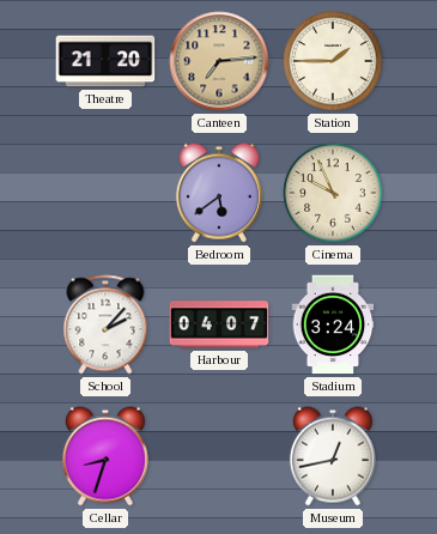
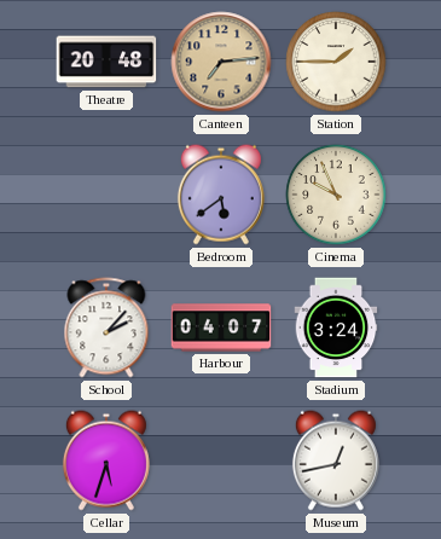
Theatre: 21:20 -> 20:48
Cellar: 8:33 -> 5:33
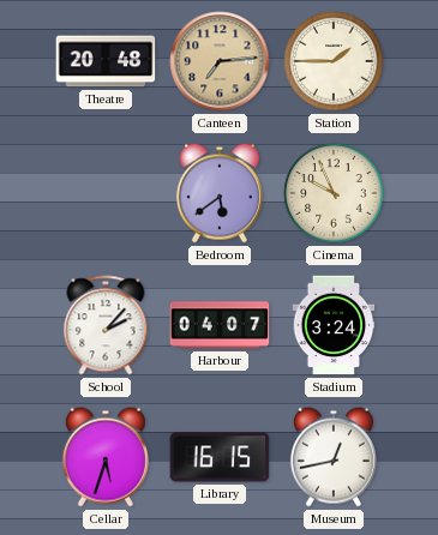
Library: none -> 16:15
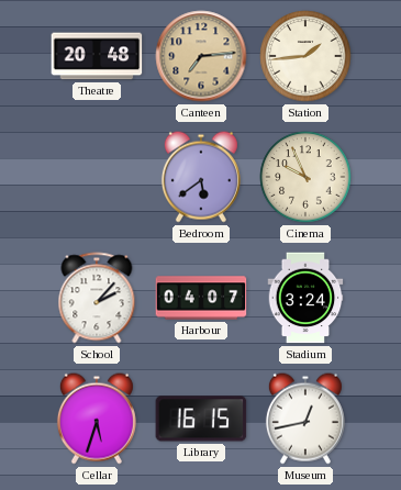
Station: 1:45 -> 1:44
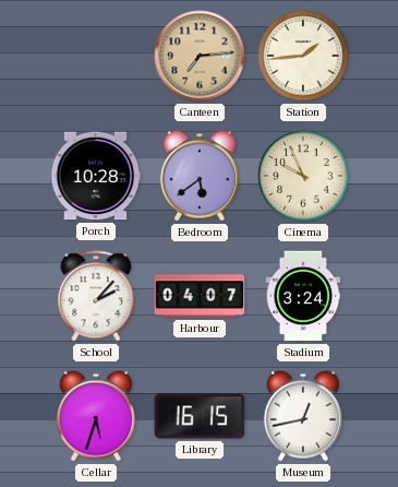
Theatre: 20:48 -> none
Porch: none -> 10:28
